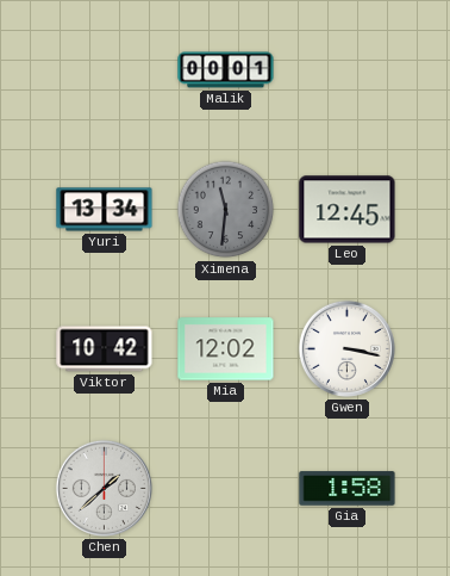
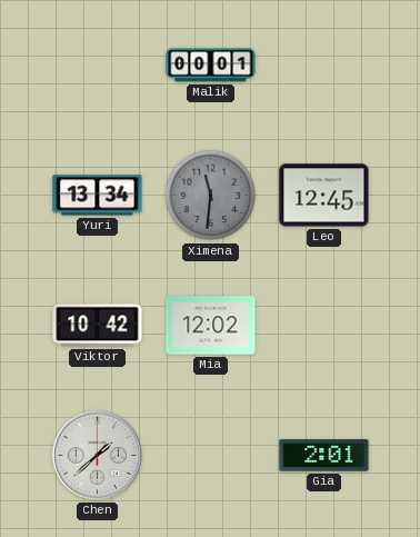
Gwen: 3:17 -> none
Gia: 1:58 -> 2:01
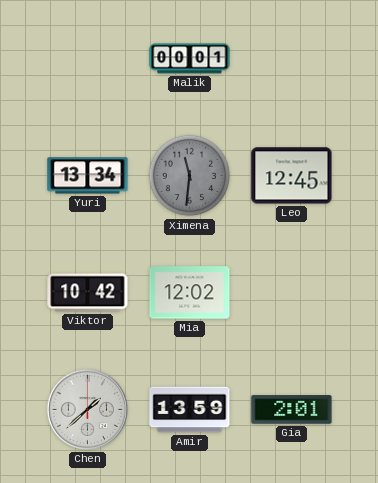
Amir: none -> 13:59
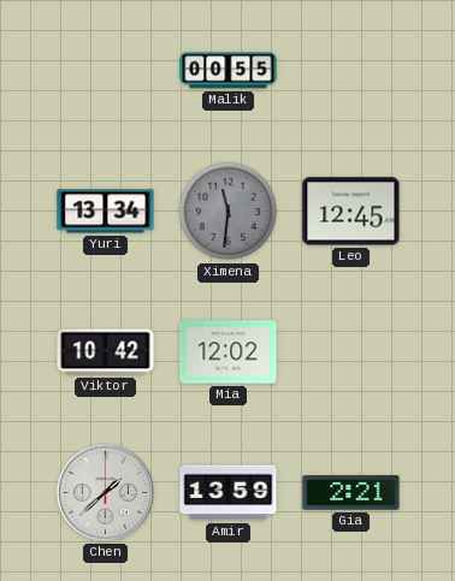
Malik: 00:01 -> 00:55
Gia: 2:01 -> 2:21
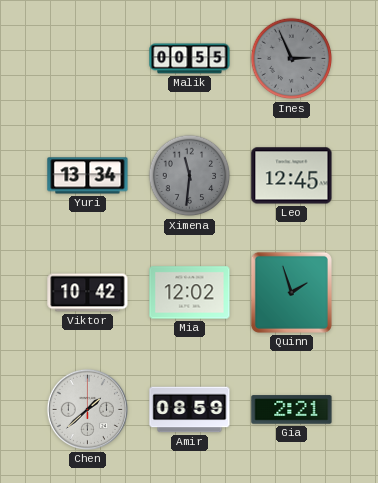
Ines: none -> 2:56
Quinn: none -> 1:57
Amir: 13:59 -> 08:59
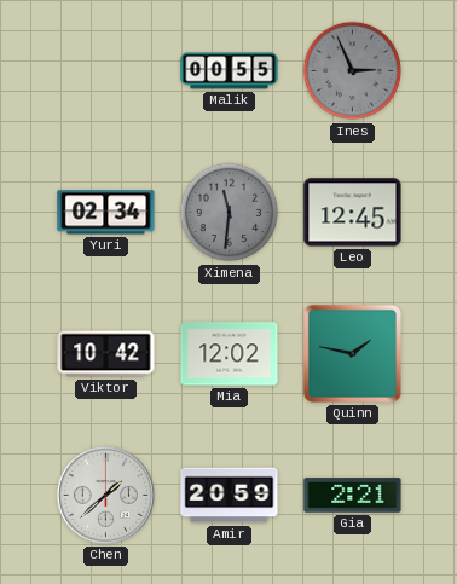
Yuri: 13:34 -> 02:34
Quinn: 1:57 -> 1:47
Amir: 08:59 -> 20:59
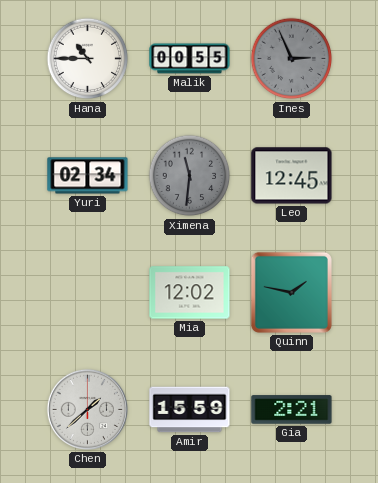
Hana: none -> 10:45
Viktor: 10:42 -> none
Amir: 20:59 -> 15:59
